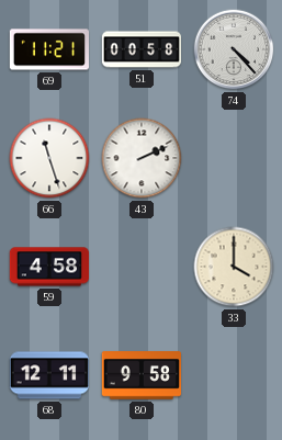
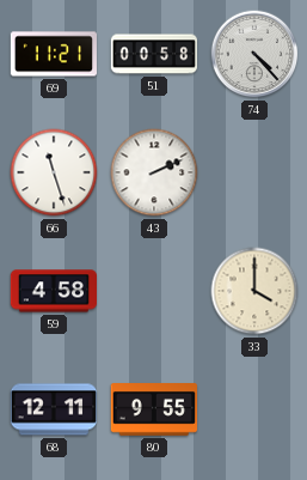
80: 9:58 -> 9:55
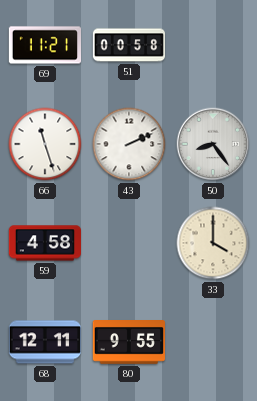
74: 4:23 -> none
50: none -> 8:24
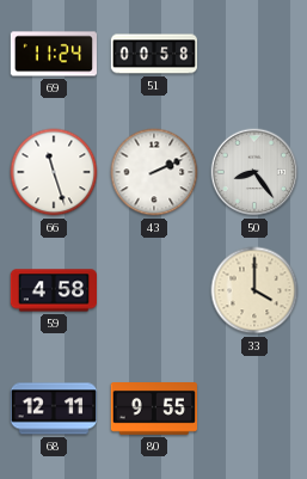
69: 11:21 -> 11:24
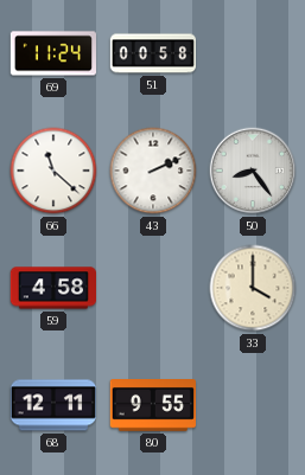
66: 11:27 -> 11:22
